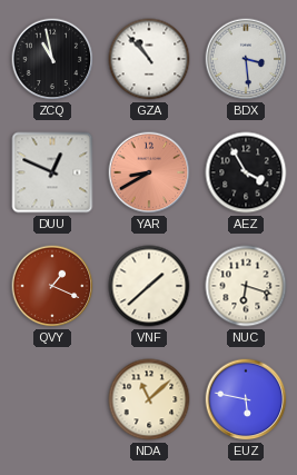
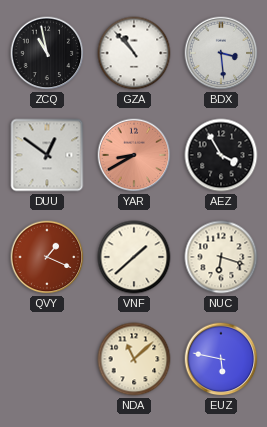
DUU: 12:49 -> 12:51
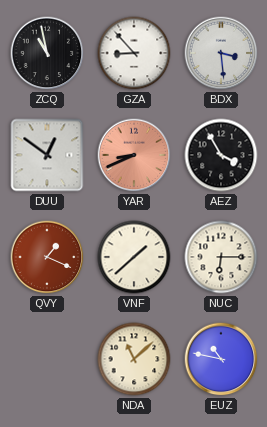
GZA: 10:53 -> 8:53
YAR: 8:40 -> 8:41
NUC: 6:18 -> 6:15
EUZ: 5:47 -> 10:47
